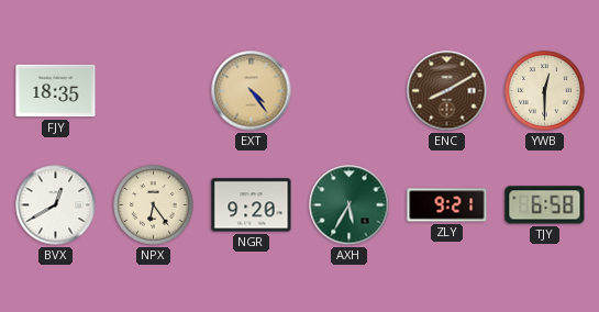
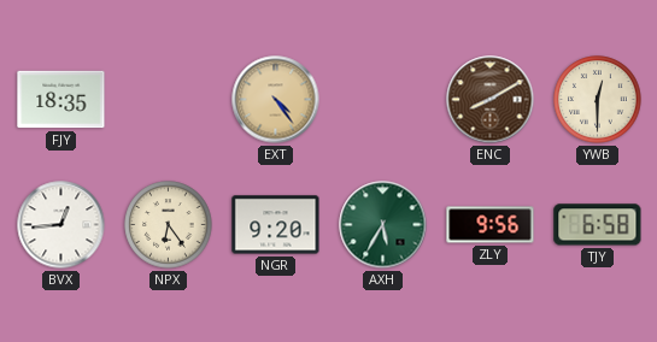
BVX: 12:40 -> 12:44
ZLY: 9:21 -> 9:56
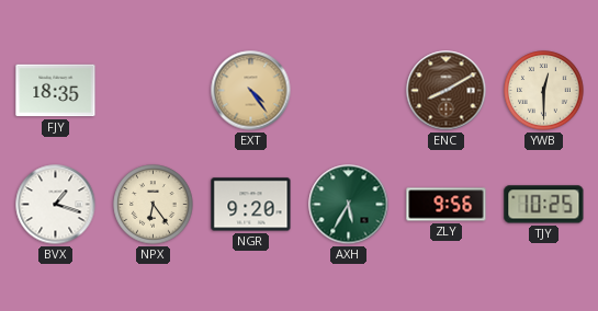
BVX: 12:44 -> 1:18
TJY: 6:58 -> 10:25
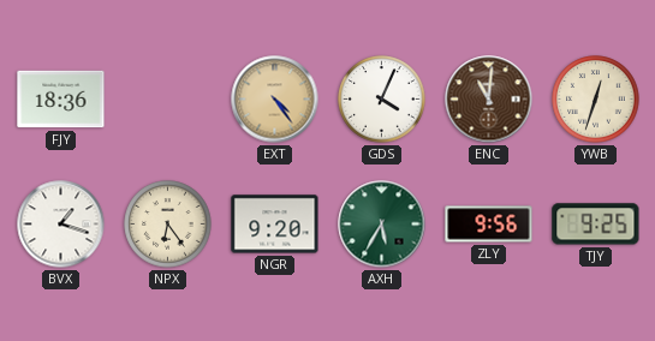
FJY: 18:35 -> 18:36
GDS: none -> 4:04
ENC: 8:10 -> 11:01
YWB: 12:30 -> 12:33
TJY: 10:25 -> 9:25
